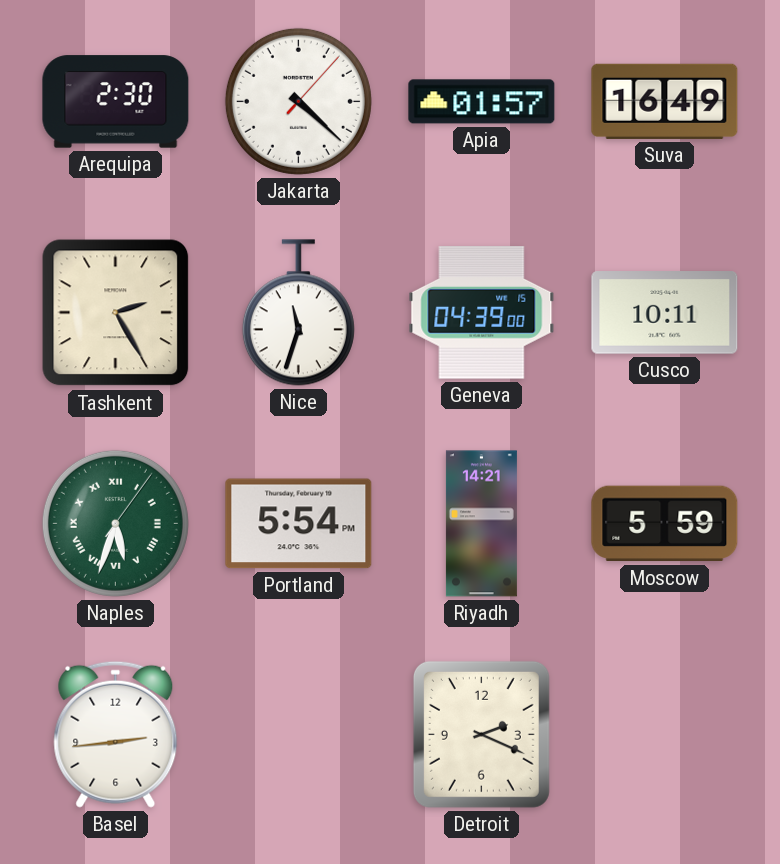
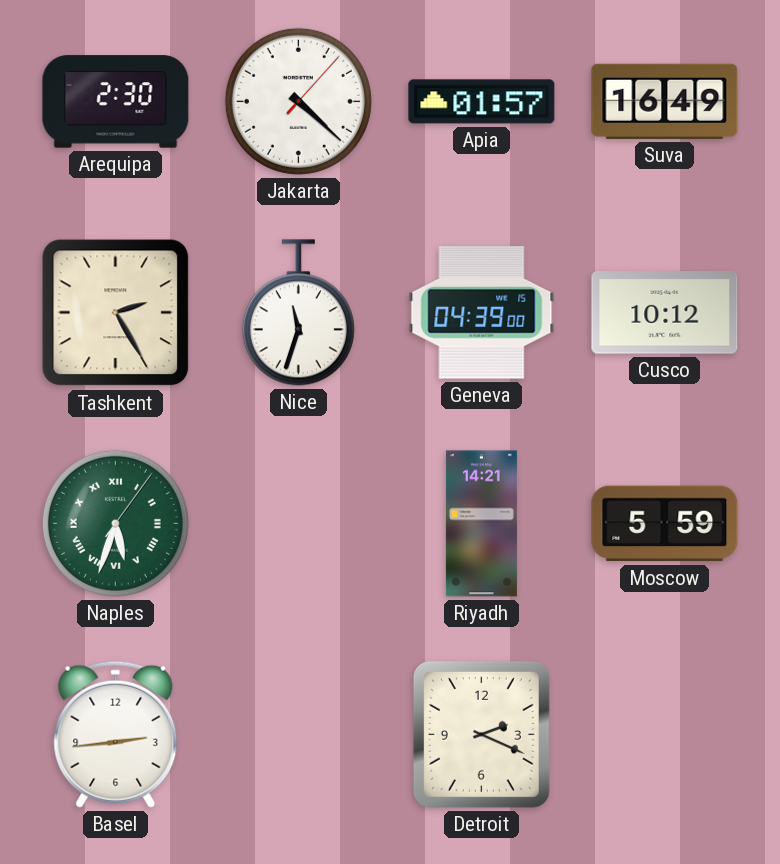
Cusco: 10:11 -> 10:12
Portland: 5:54 -> none
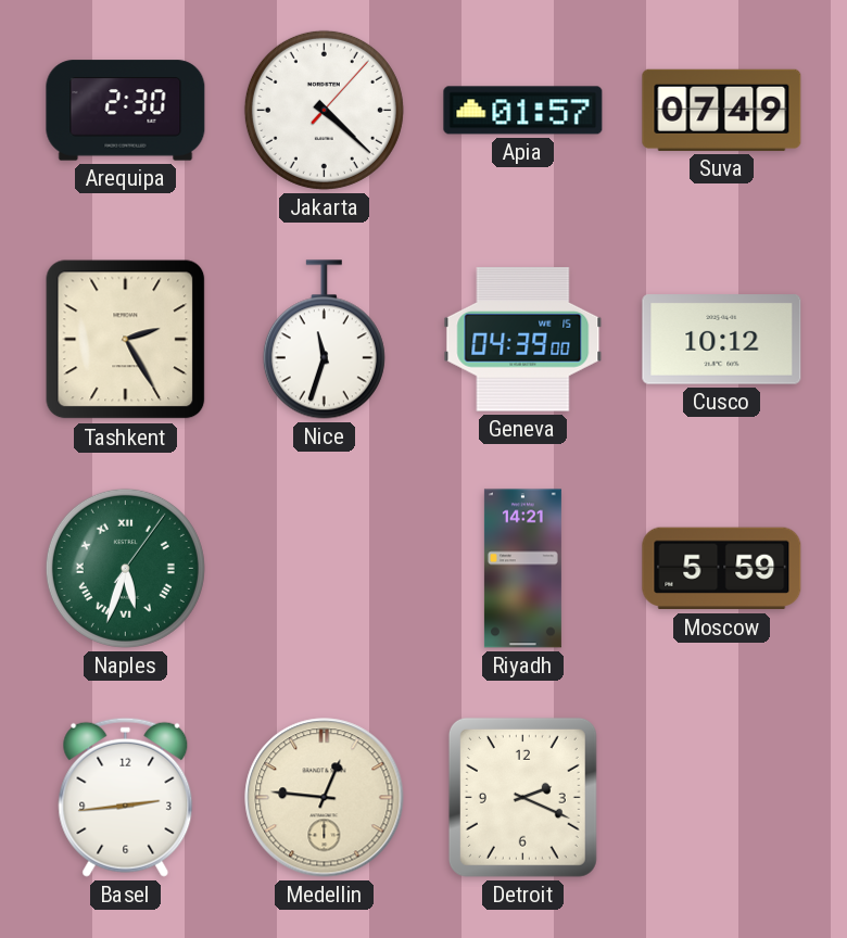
Suva: 16:49 -> 07:49
Medellin: none -> 12:46
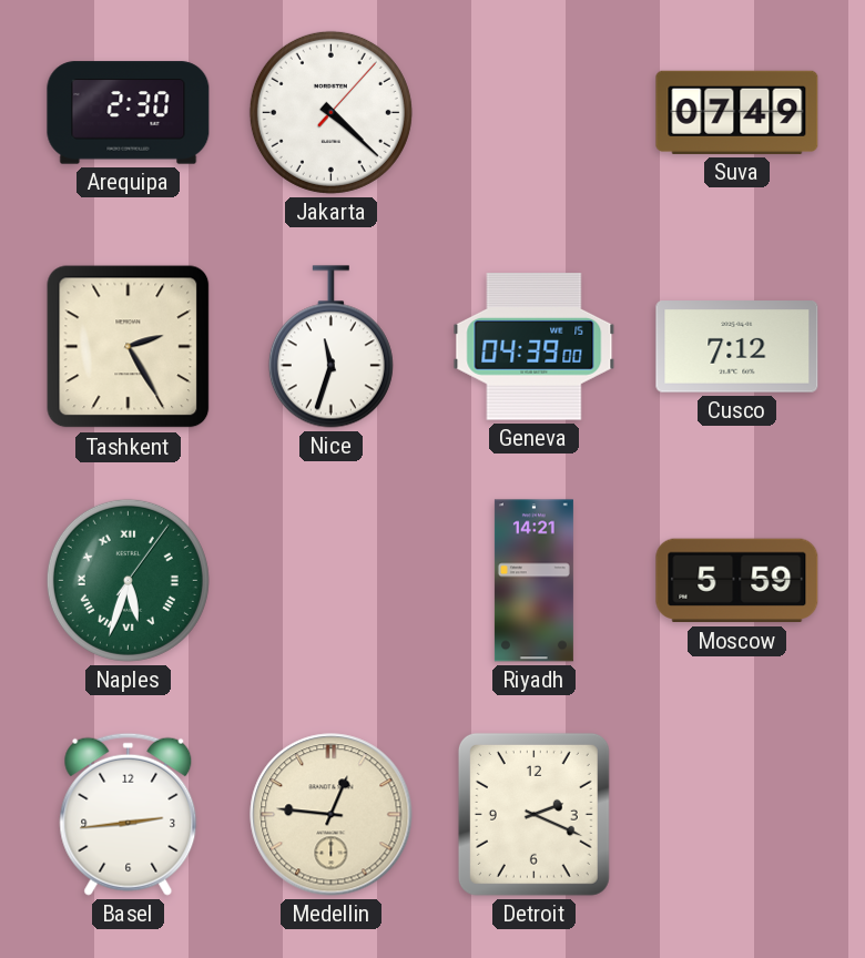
Apia: 01:57 -> none
Cusco: 10:12 -> 7:12
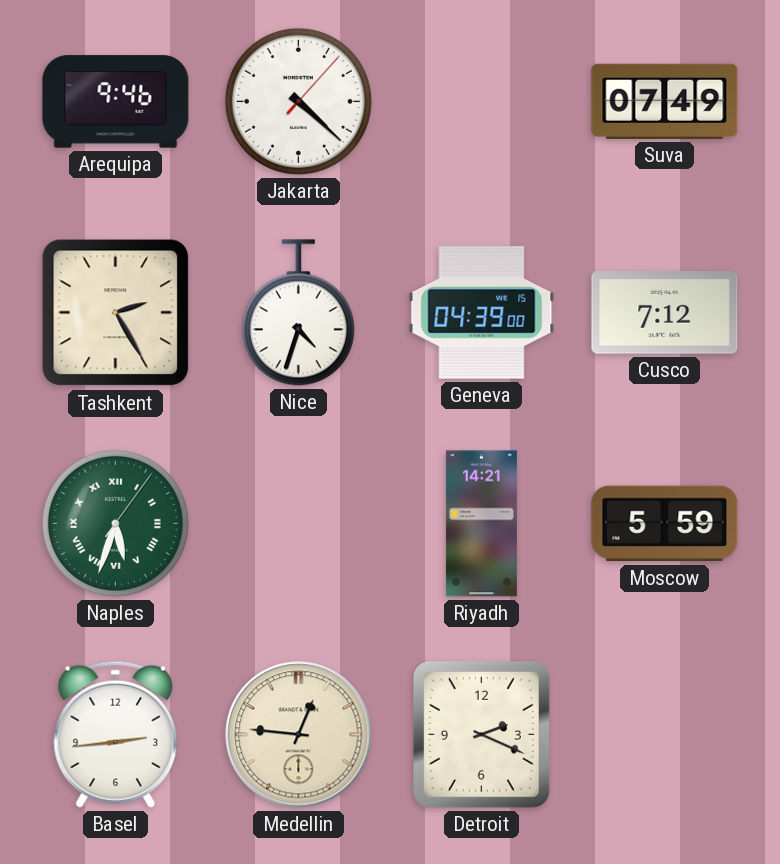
Arequipa: 2:30 -> 9:46
Nice: 11:33 -> 4:33
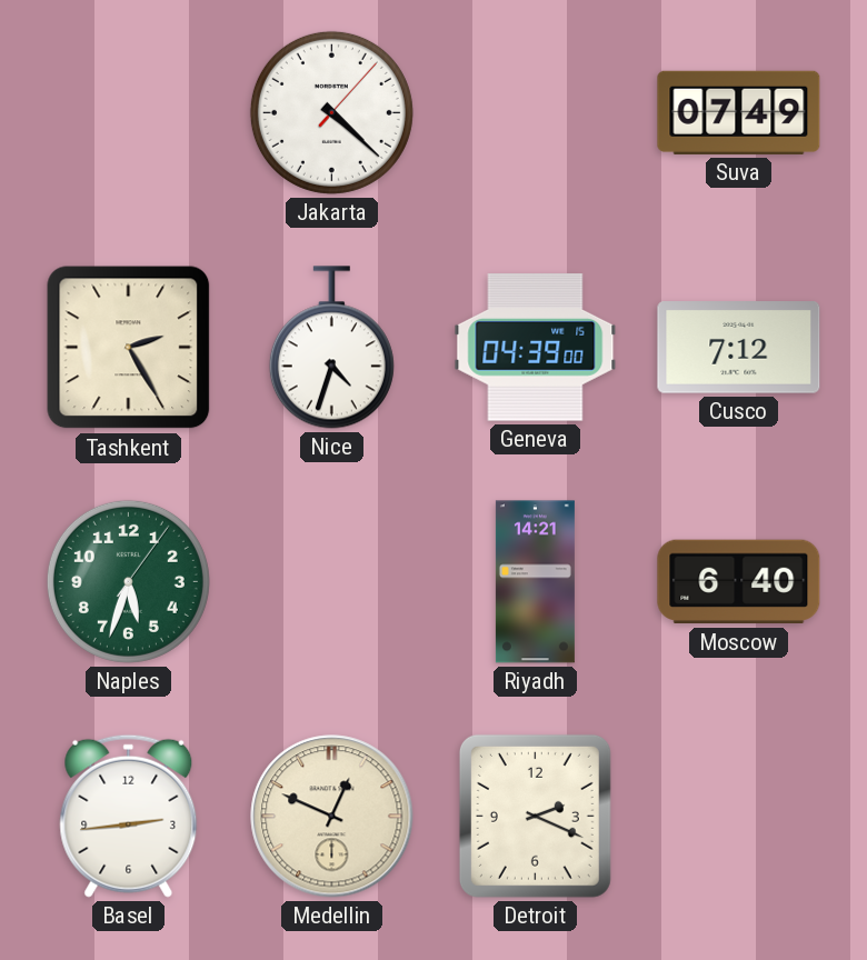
Arequipa: 9:46 -> none
Naples numerals: Roman -> Arabic
Moscow: 5:59 -> 6:40
Medellin: 12:46 -> 12:49
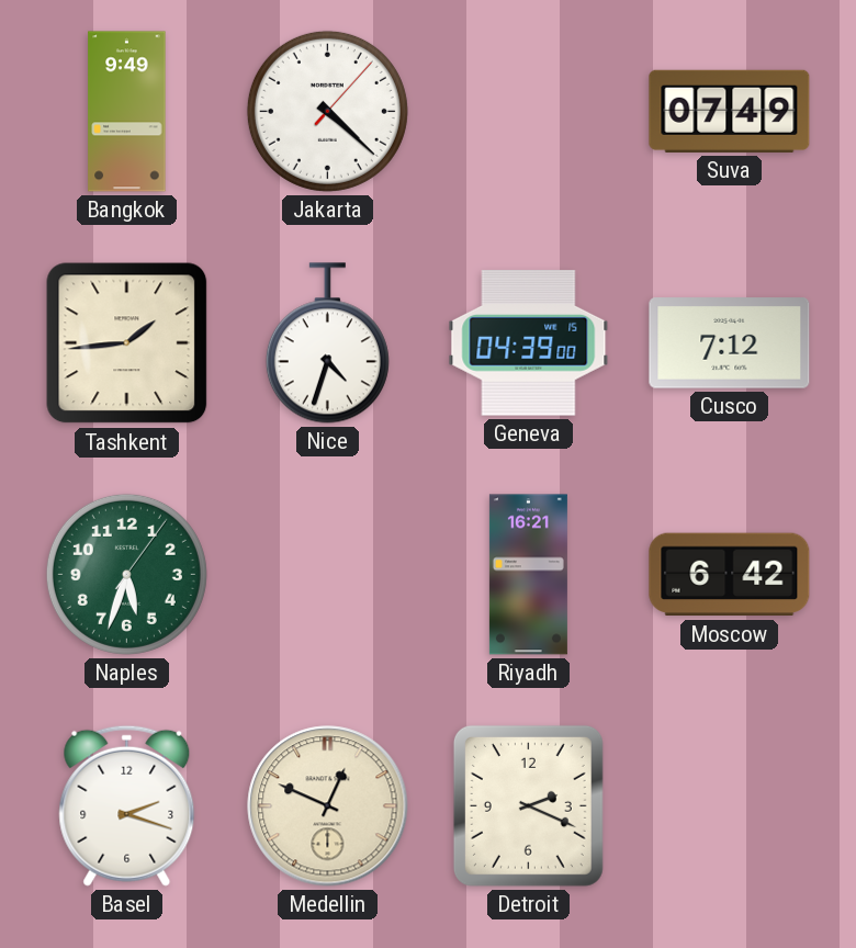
Bangkok: none -> 9:49
Tashkent: 2:25 -> 1:44
Riyadh: 14:21 -> 16:21
Moscow: 6:40 -> 6:42
Basel: 2:44 -> 2:18
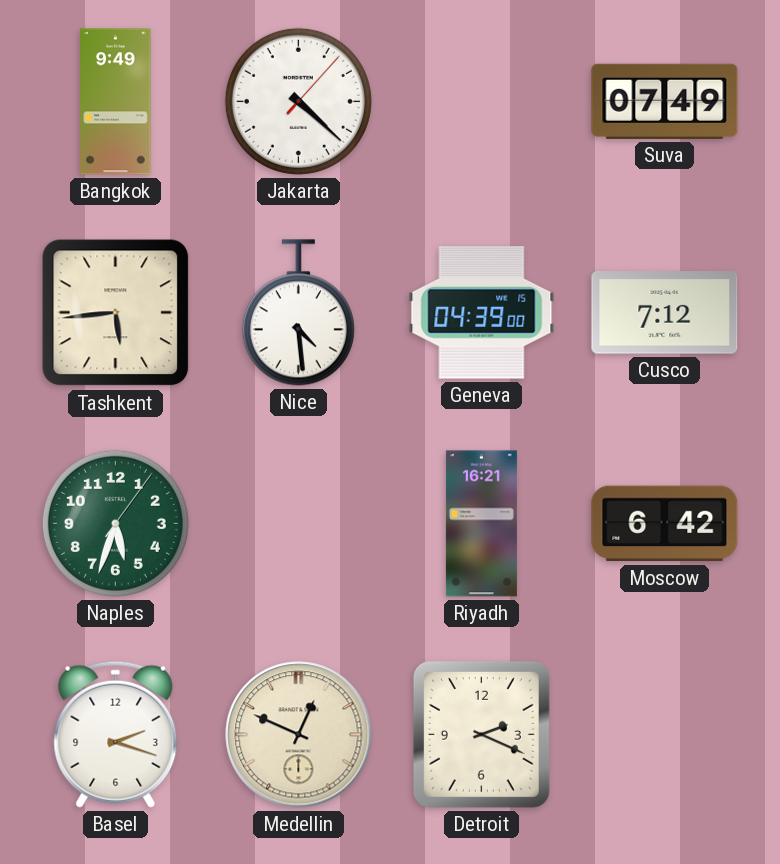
Tashkent: 1:44 -> 5:44
Nice: 4:33 -> 4:29
